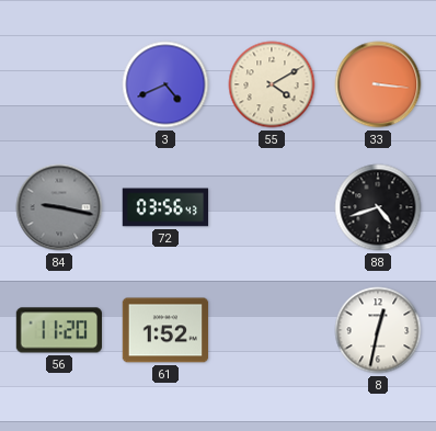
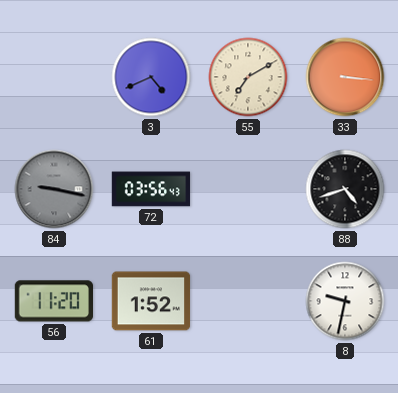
55: 4:10 -> 7:10
8: 12:32 -> 9:32
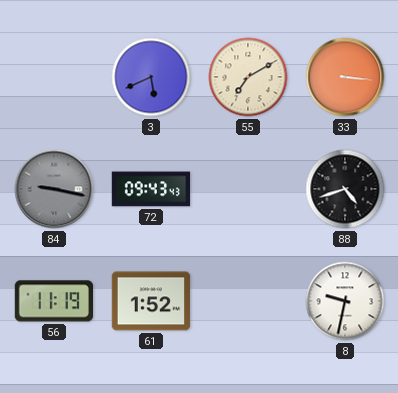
3: 4:41 -> 5:41
72: 03:56 -> 09:43
56: 11:20 -> 11:19
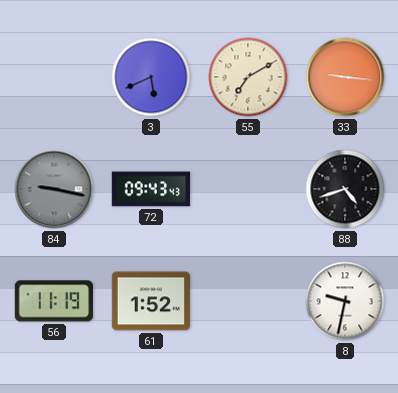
33: 3:16 -> 9:16
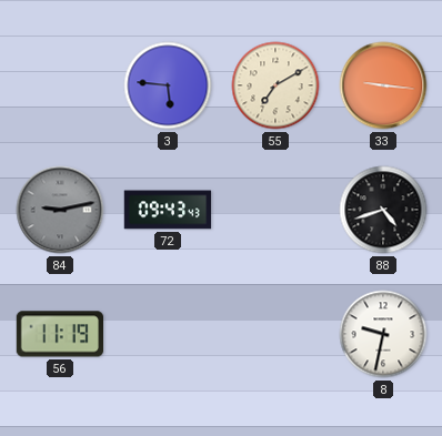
3: 5:41 -> 5:46
84: 9:17 -> 9:13
61: 1:52 -> none
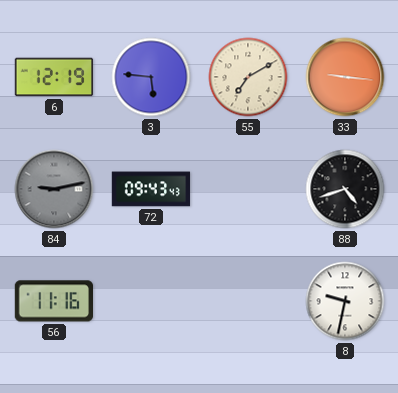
6: none -> 12:19
56: 11:19 -> 11:16
